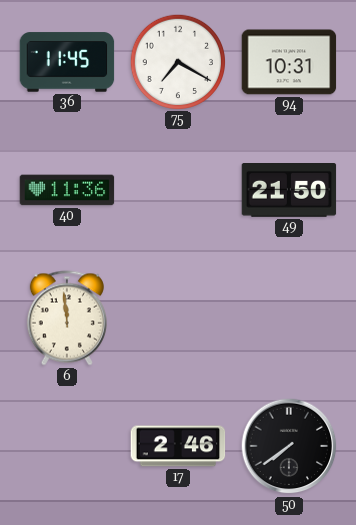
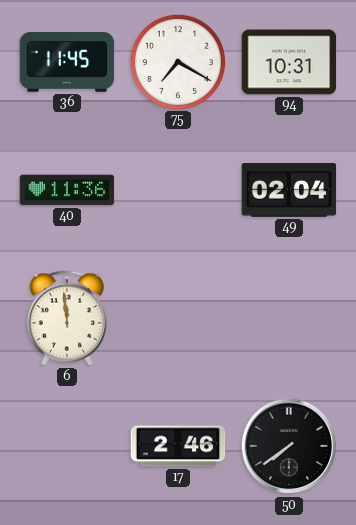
49: 21:50 -> 02:04
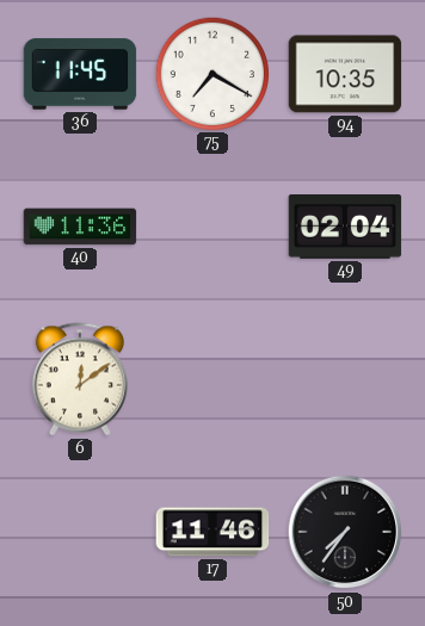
94: 10:31 -> 10:35
6: 11:59 -> 12:09
17: 2:46 -> 11:46
50: 7:39 -> 7:36
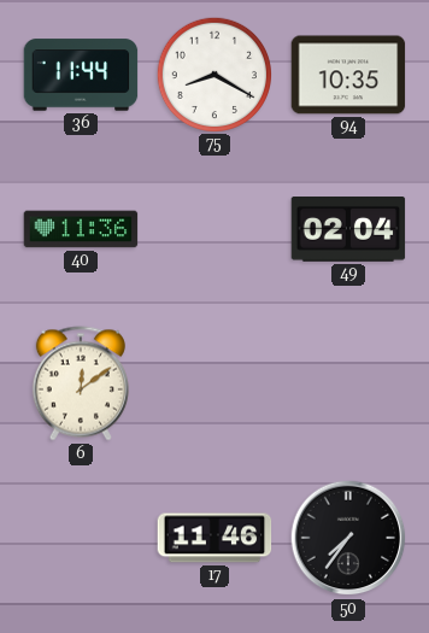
36: 11:45 -> 11:44
75: 7:20 -> 8:20
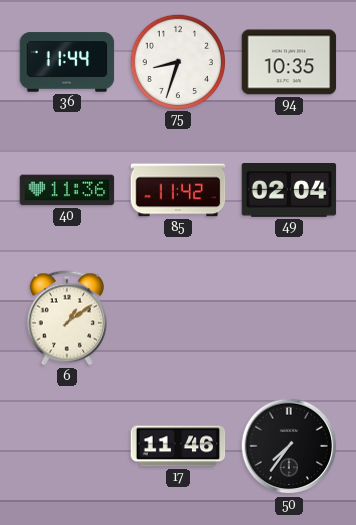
75: 8:20 -> 8:33
85: none -> 11:42
6: 12:09 -> 1:09
